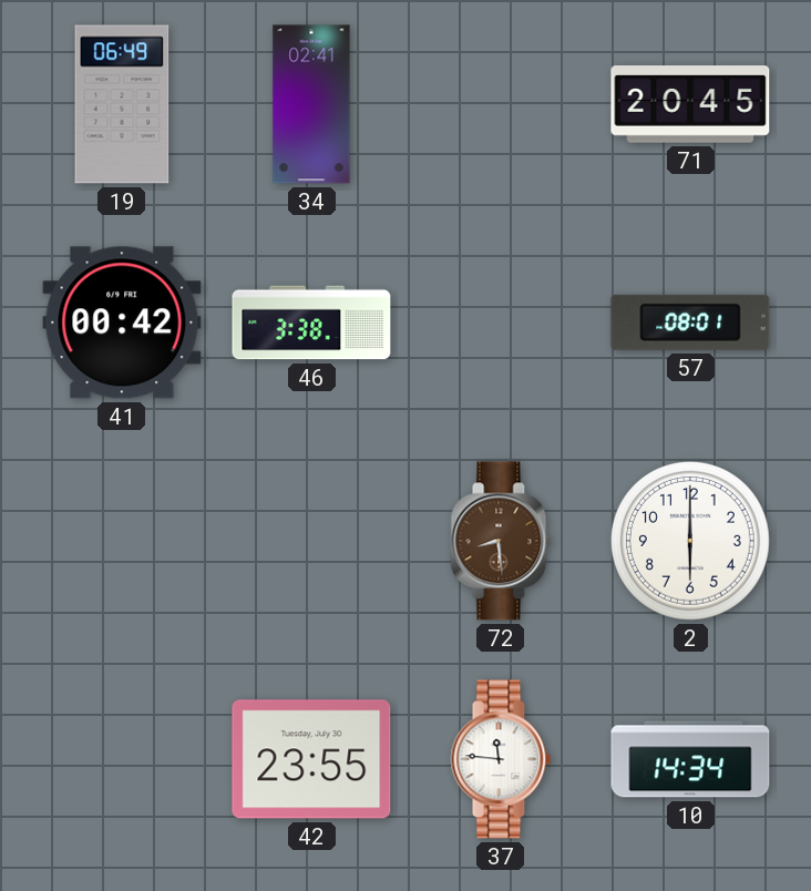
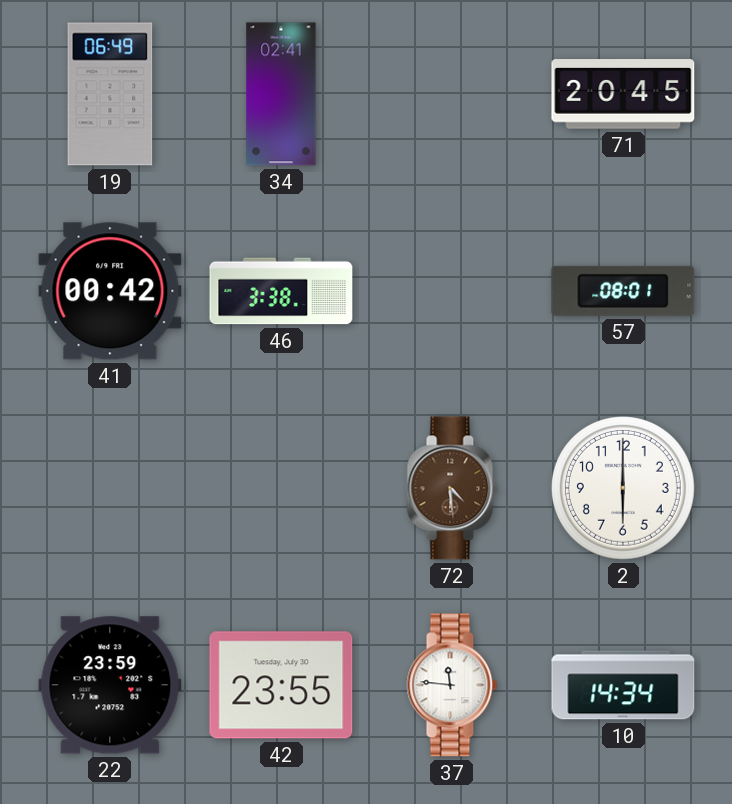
72: 8:29 -> 4:29
22: none -> 23:59
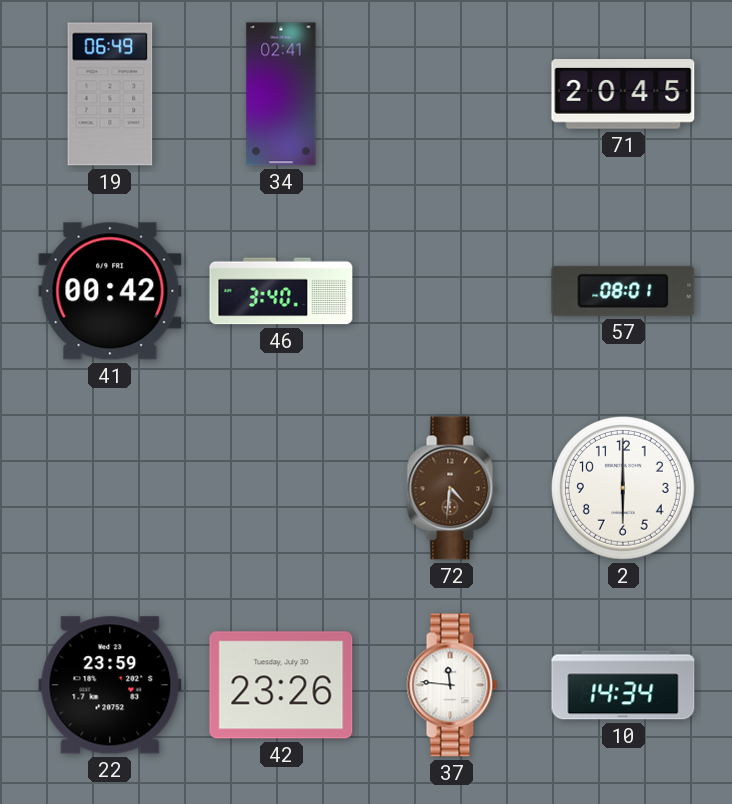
46: 3:38 -> 3:40
72: 4:29 -> 4:31
42: 23:55 -> 23:26
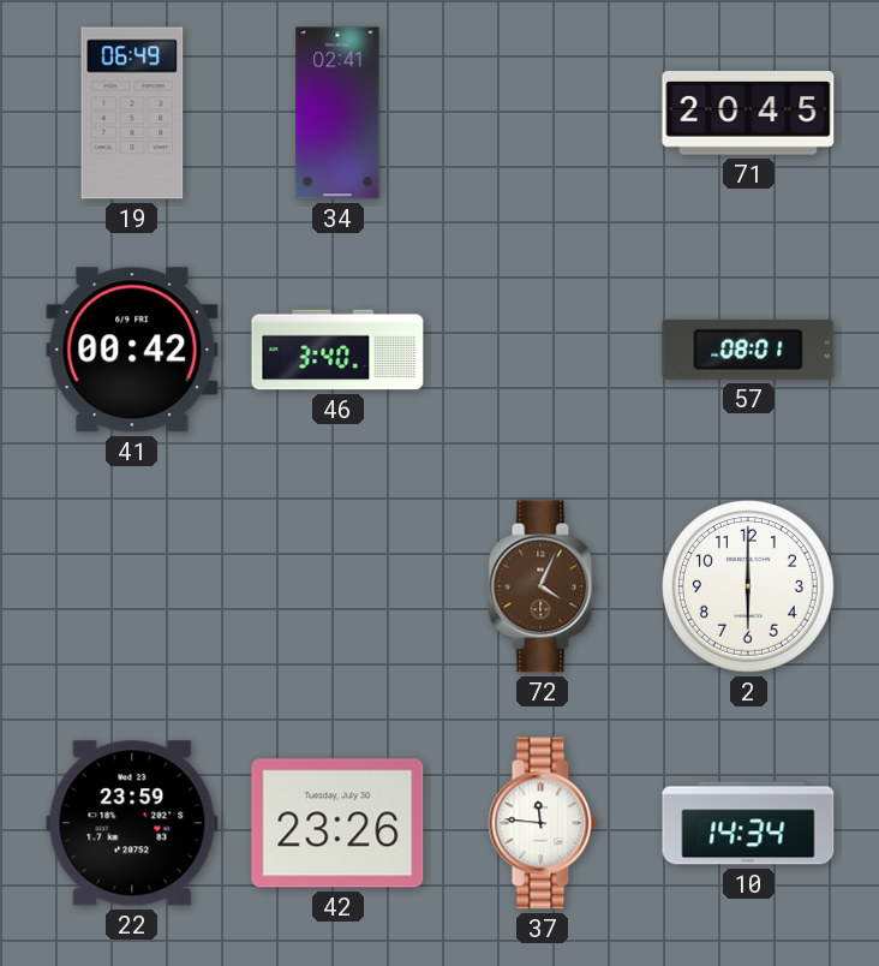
72: 4:31 -> 4:04
